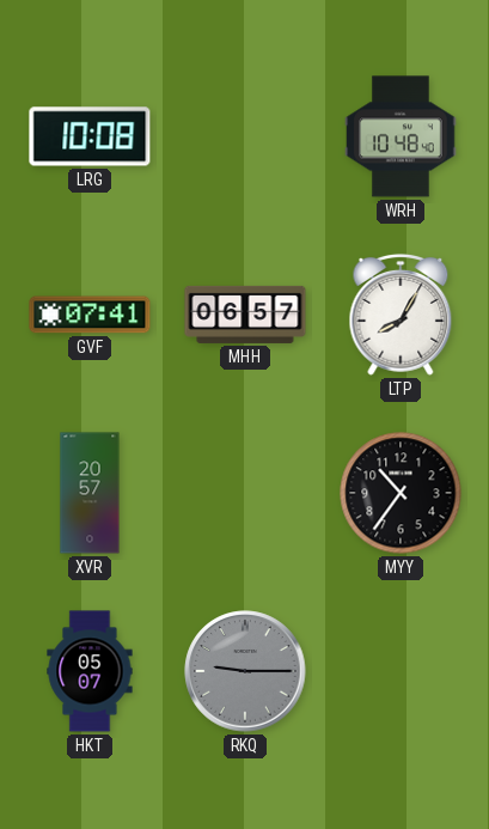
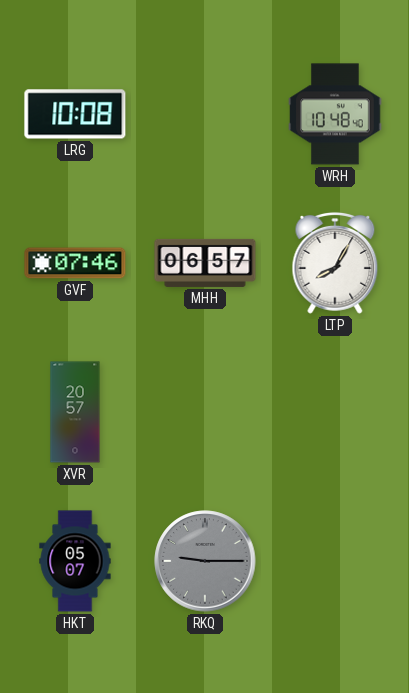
GVF: 07:41 -> 07:46
MYY: 10:36 -> none
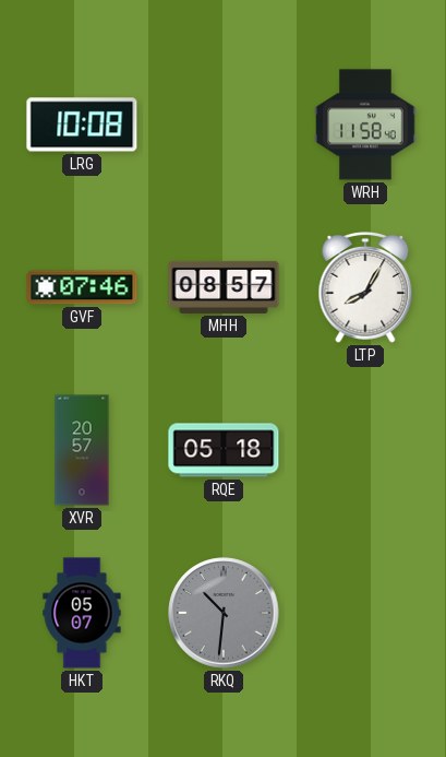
WRH: 10:48 -> 11:58
MHH: 06:57 -> 08:57
RQE: none -> 05:18
RKQ: 9:15 -> 10:31
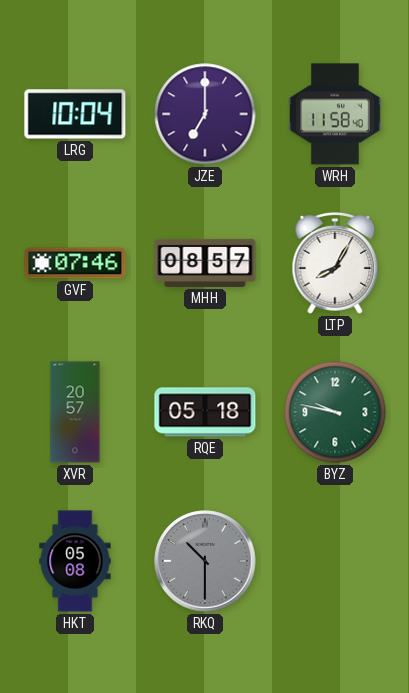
LRG: 10:08 -> 10:04
JZE: none -> 7:00
BYZ: none -> 9:47
HKT: 05:07 -> 05:08
RKQ: 10:31 -> 10:30
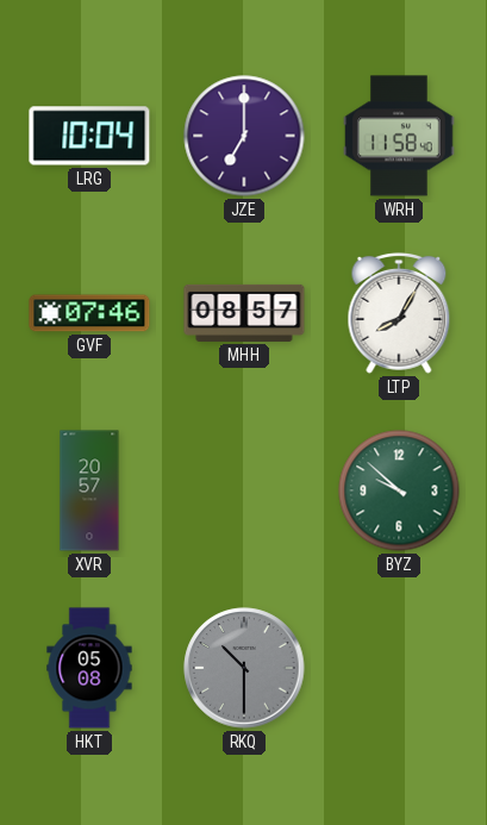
RQE: 05:18 -> none
BYZ: 9:47 -> 9:52
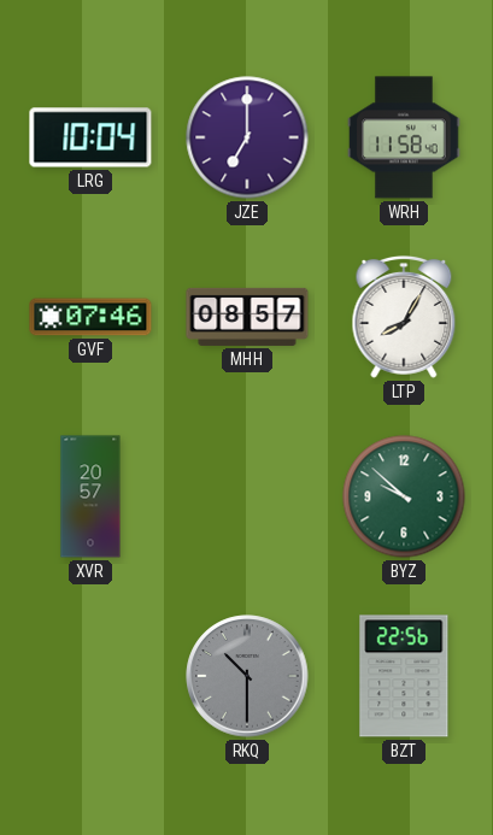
HKT: 05:08 -> none
BZT: none -> 22:56
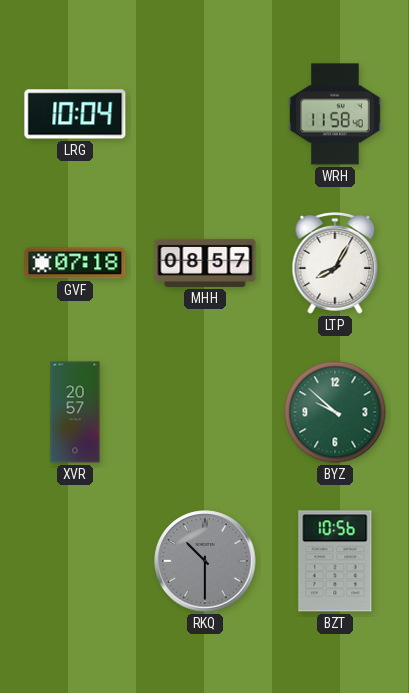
JZE: 7:00 -> none
GVF: 07:46 -> 07:18
BZT: 22:56 -> 10:56
